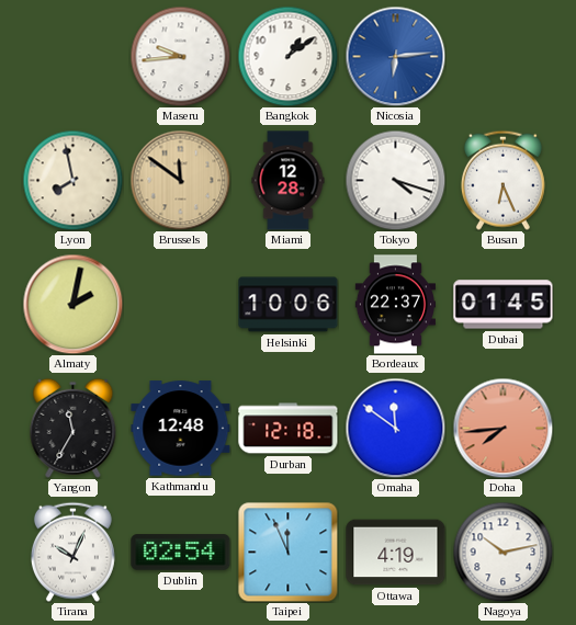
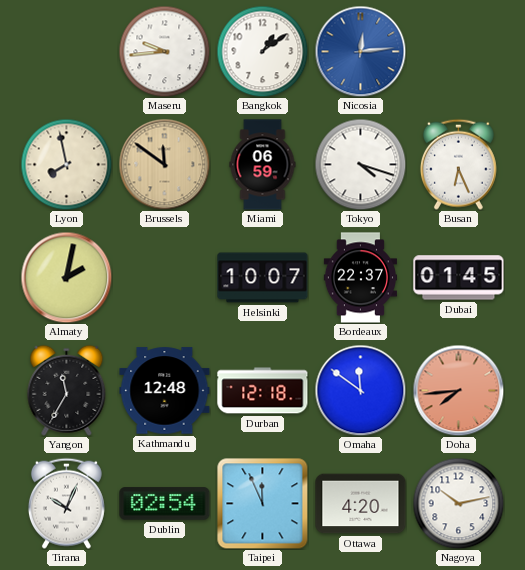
Nicosia: 6:14 -> 12:14
Miami: 12:28 -> 06:59
Helsinki: 10:06 -> 10:07
Ottawa: 4:19 -> 4:20
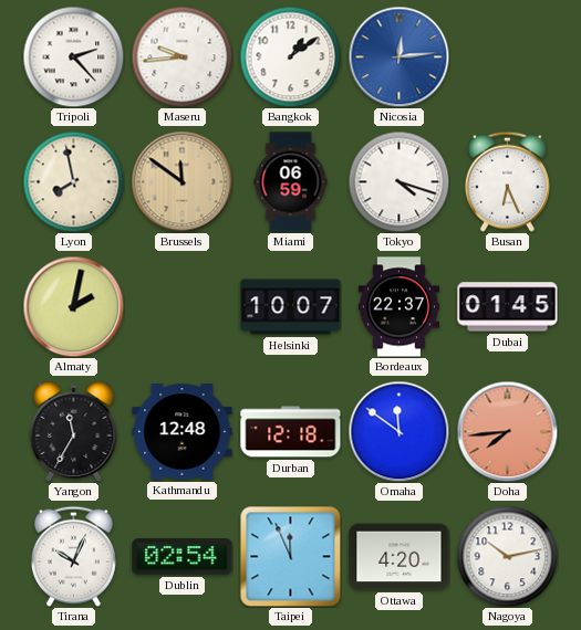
Tripoli: none -> 2:23
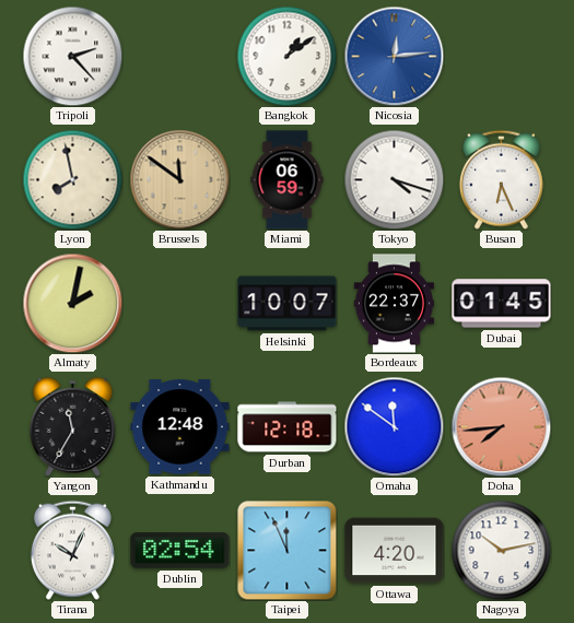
Maseru: 9:44 -> none
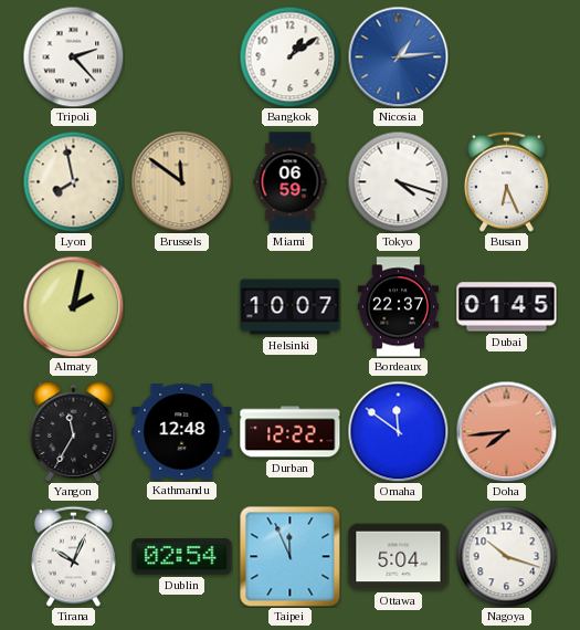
Nicosia: 12:14 -> 1:14
Durban: 12:18 -> 12:22
Ottawa: 4:20 -> 5:04
Nagoya: 10:13 -> 10:18
